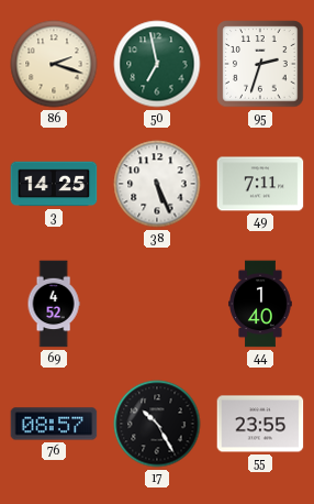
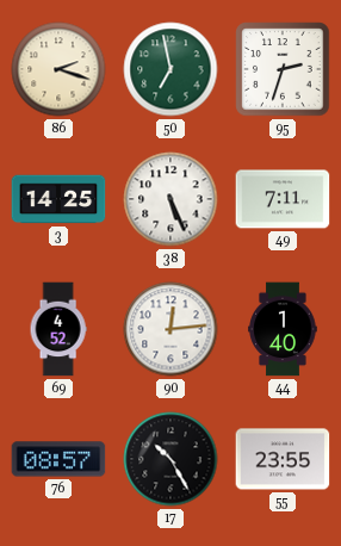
90: none -> 12:14
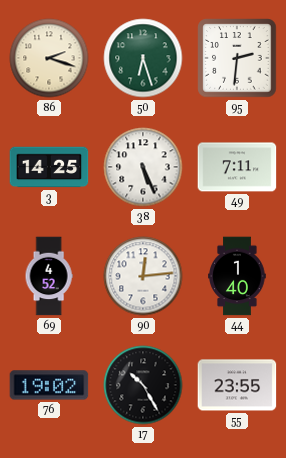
50: 6:58 -> 6:27
95: 2:33 -> 2:31
76: 08:57 -> 19:02
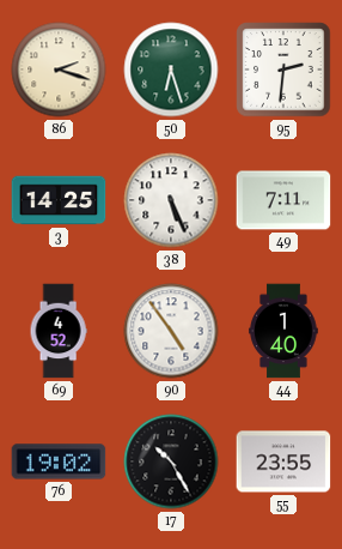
90: 12:14 -> 4:54
